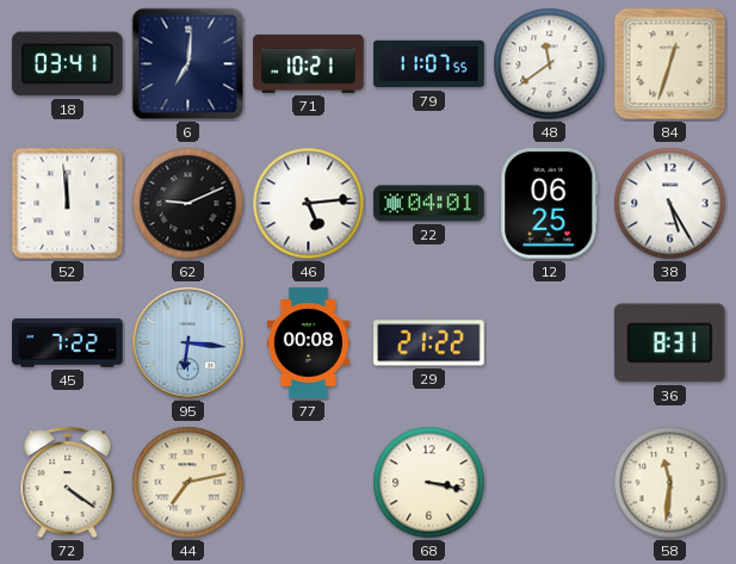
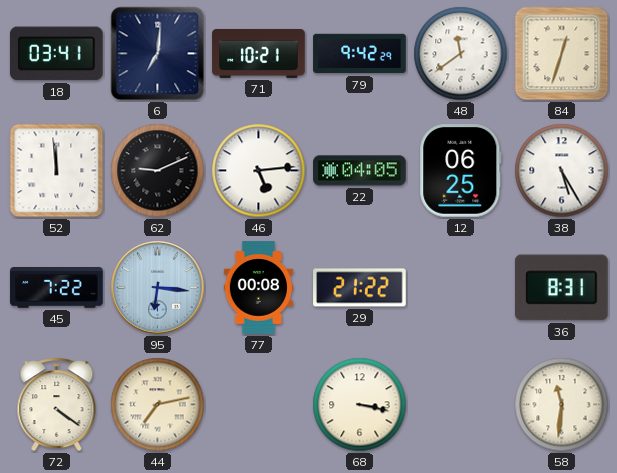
79: 11:07 -> 9:42
22: 04:01 -> 04:05
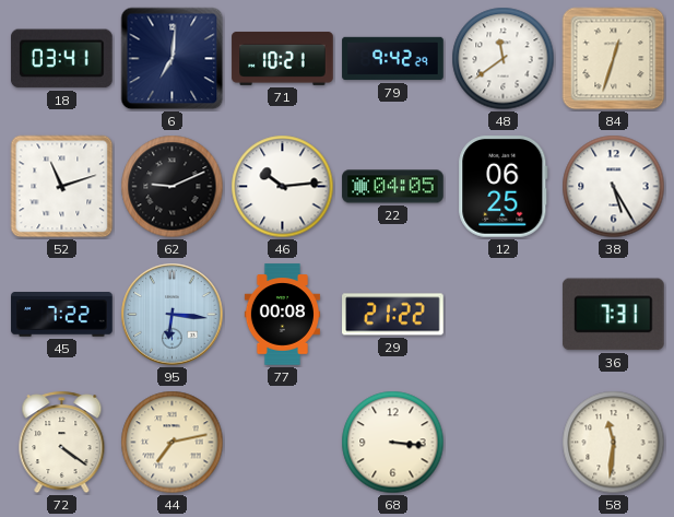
52: 11:59 -> 11:12
46: 5:14 -> 10:14
36: 8:31 -> 7:31
68: 3:17 -> 3:16
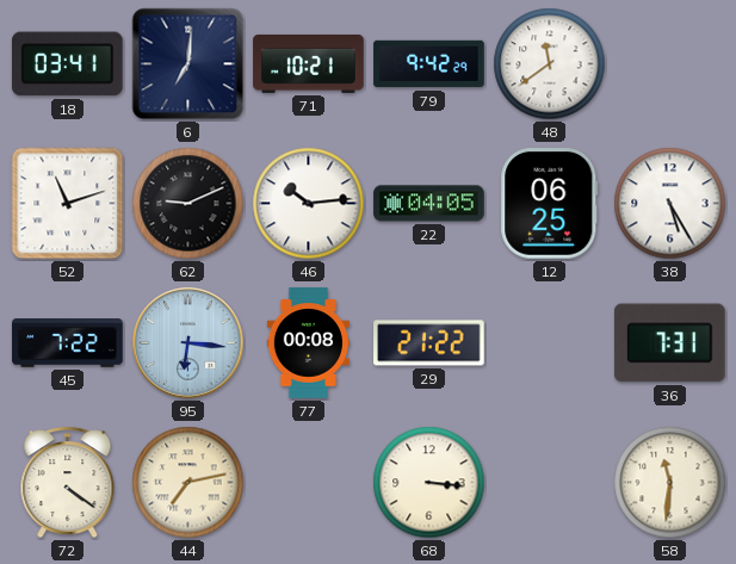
84: 12:33 -> none
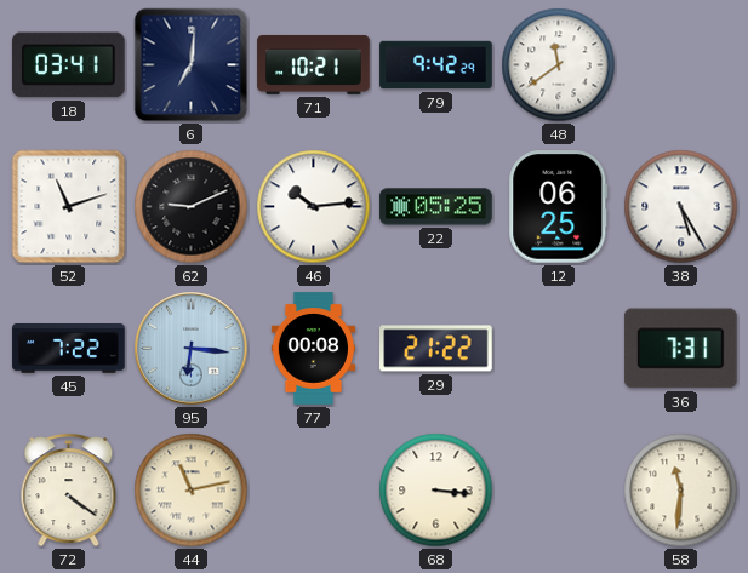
22: 04:05 -> 05:25
44: 7:13 -> 11:13
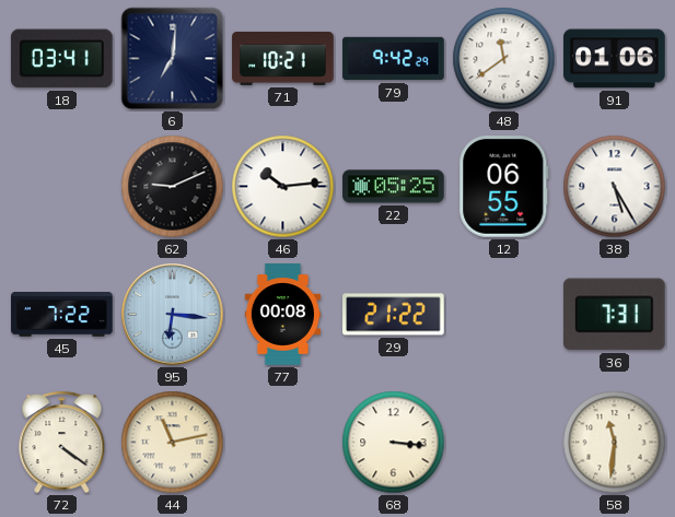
91: none -> 01:06
52: 11:12 -> none
12: 06:25 -> 06:55
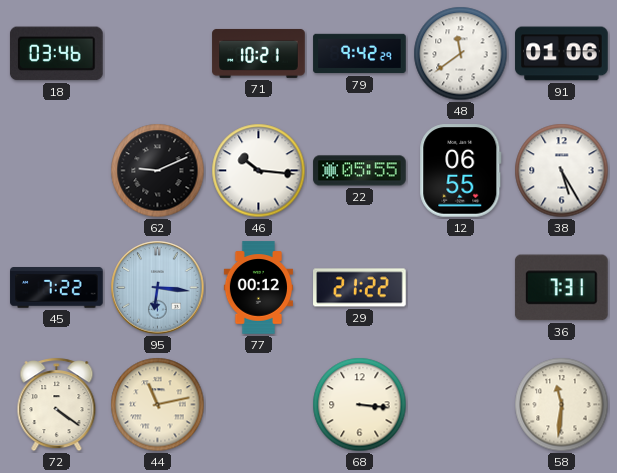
18: 03:41 -> 03:46
6: 7:01 -> none
46: 10:14 -> 10:16
22: 05:25 -> 05:55
77: 00:08 -> 00:12
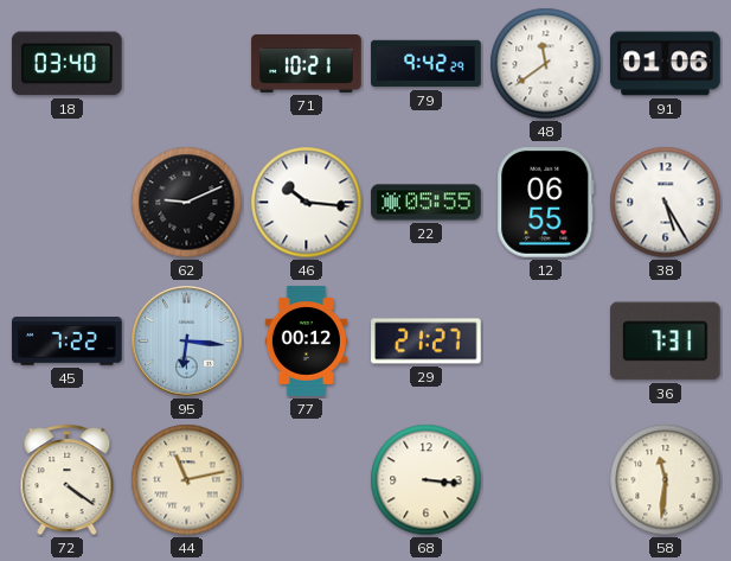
18: 03:46 -> 03:40
29: 21:22 -> 21:27
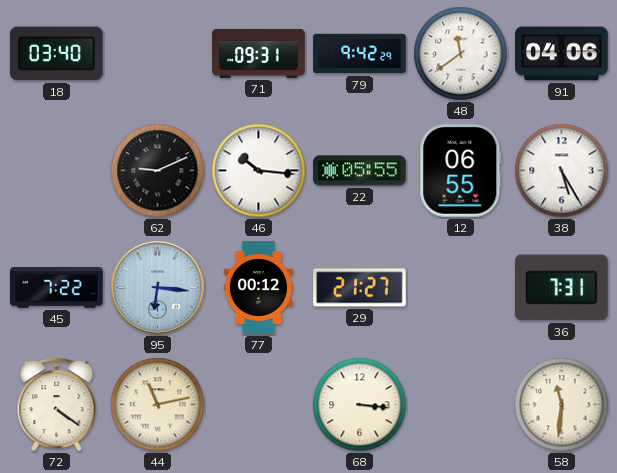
71: 10:21 -> 09:31
91: 01:06 -> 04:06
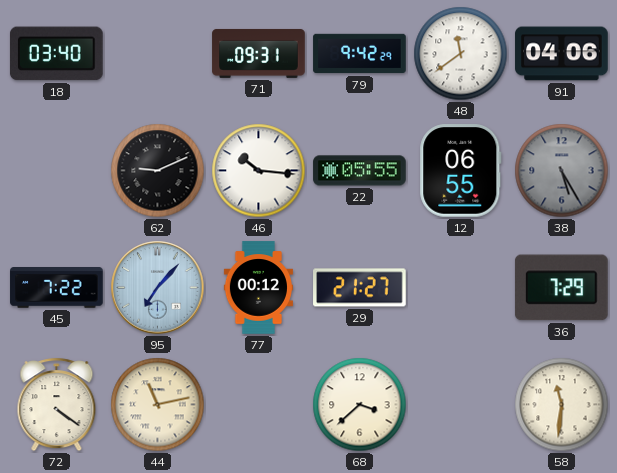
38 dial: white -> grey
95: 6:16 -> 7:07
36: 7:31 -> 7:29
68: 3:16 -> 3:38
